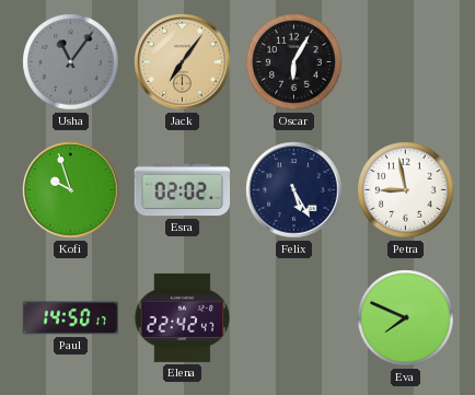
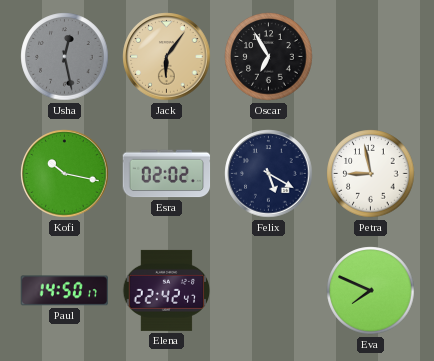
Usha: 11:06 -> 12:28
Jack: 7:06 -> 6:06
Oscar: 6:05 -> 6:55
Kofi: 9:57 -> 10:17
Felix: 5:25 -> 5:20
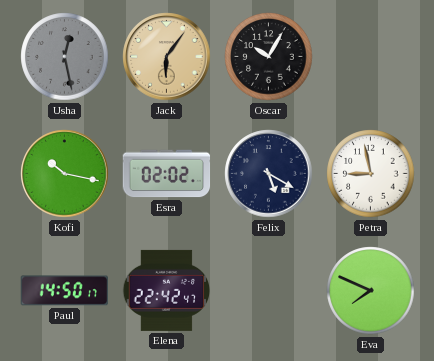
Oscar: 6:55 -> 10:05
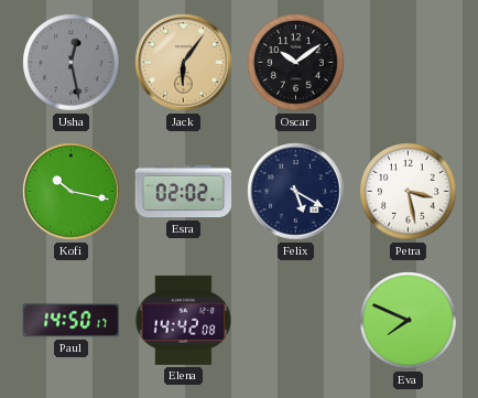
Oscar: 10:05 -> 10:09
Petra: 8:58 -> 3:28
Elena: 22:42 -> 14:42
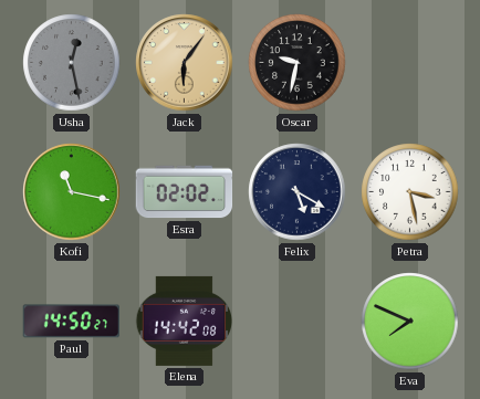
Oscar: 10:09 -> 9:32
Kofi: 10:17 -> 11:17
Paul: 14:50:17 -> 14:50:27
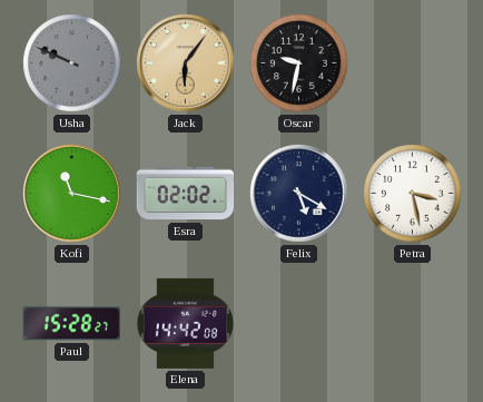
Usha: 12:28 -> 9:49
Paul: 14:50 -> 15:28
Eva: 7:49 -> none
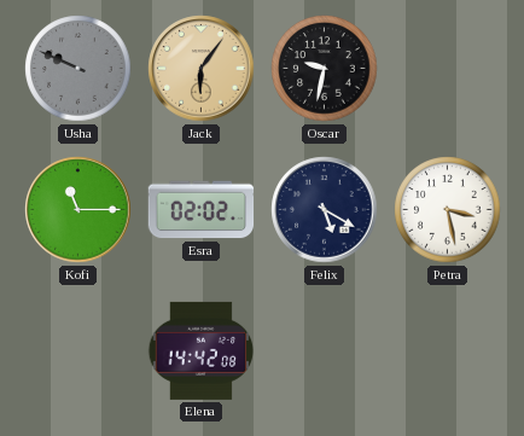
Kofi: 11:17 -> 11:15
Paul: 15:28 -> none
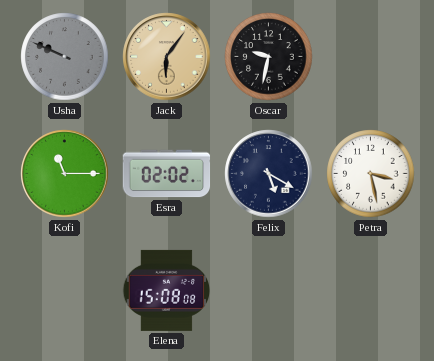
Elena: 14:42 -> 15:08
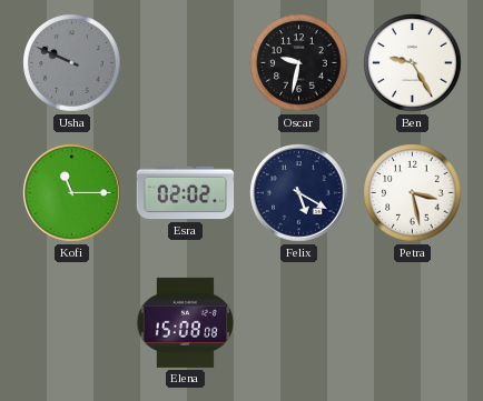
Jack: 6:06 -> none
Ben: none -> 9:25
